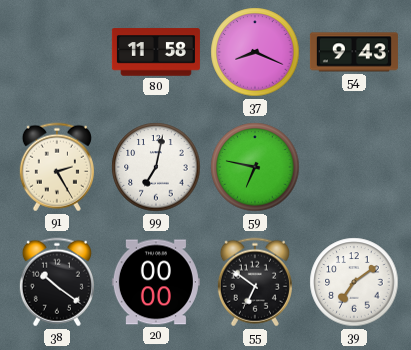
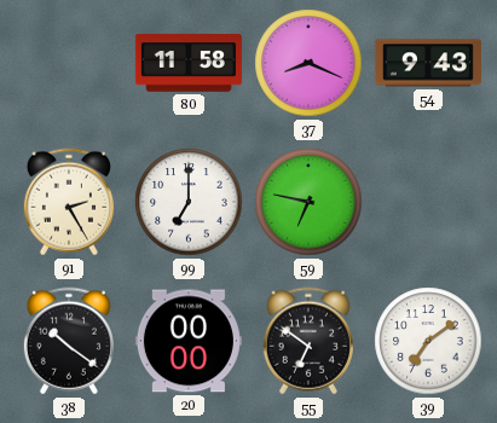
99: 7:02 -> 7:00
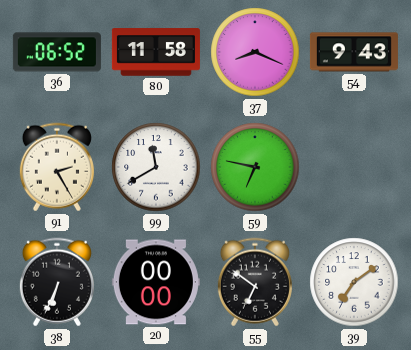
36: none -> 06:52
99: 7:00 -> 11:40
38: 10:21 -> 6:34
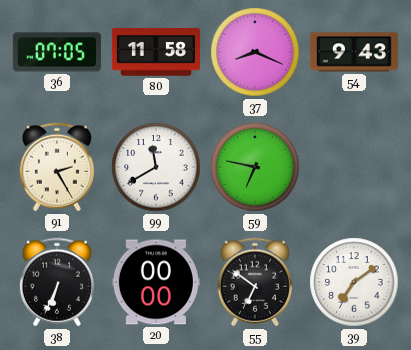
36: 06:52 -> 07:05
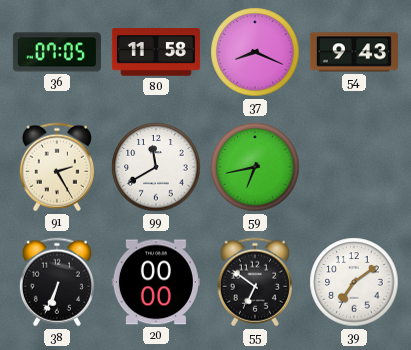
59: 6:47 -> 6:43
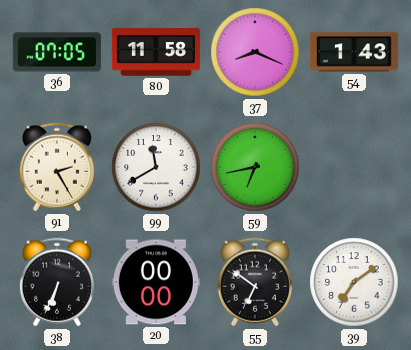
54: 9:43 -> 1:43
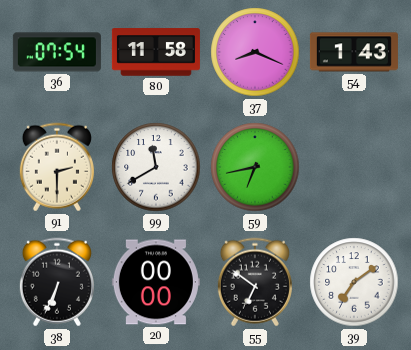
36: 07:05 -> 07:54
91: 2:25 -> 2:30
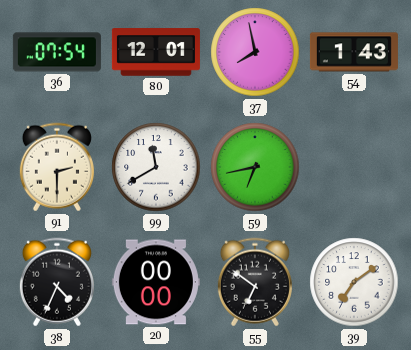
80: 11:58 -> 12:01
37: 8:19 -> 7:58
38: 6:34 -> 4:34
